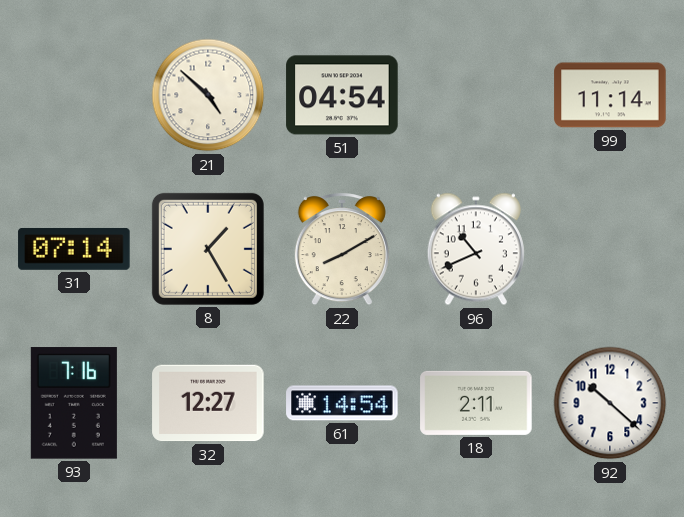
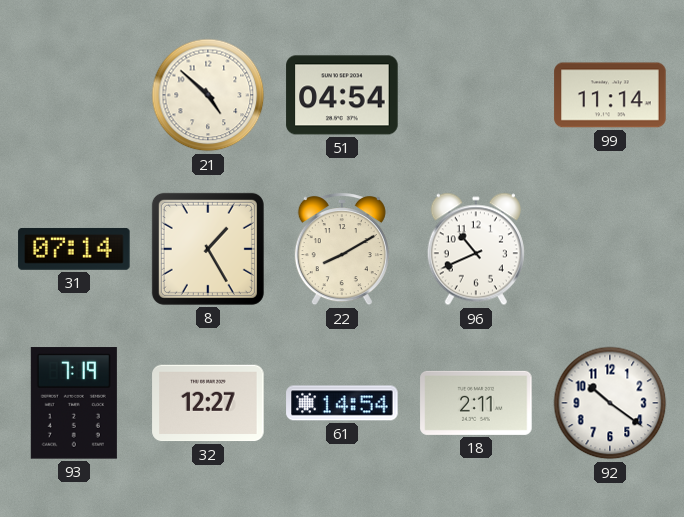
93: 7:16 -> 7:19
92: 10:22 -> 10:21
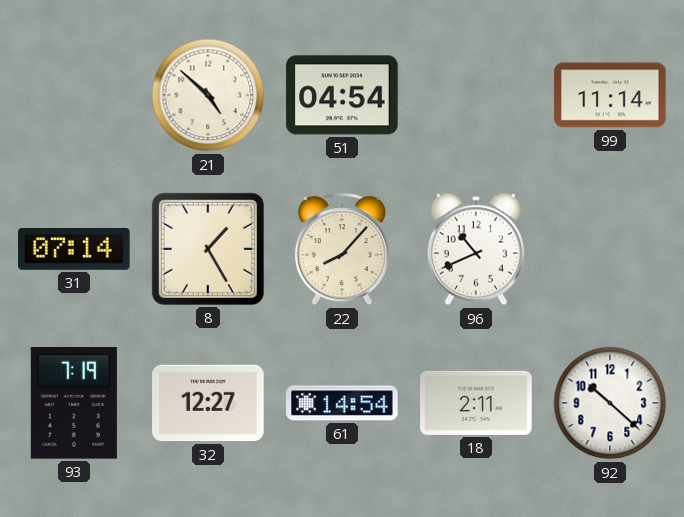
22: 8:10 -> 8:07
92: 10:21 -> 10:22
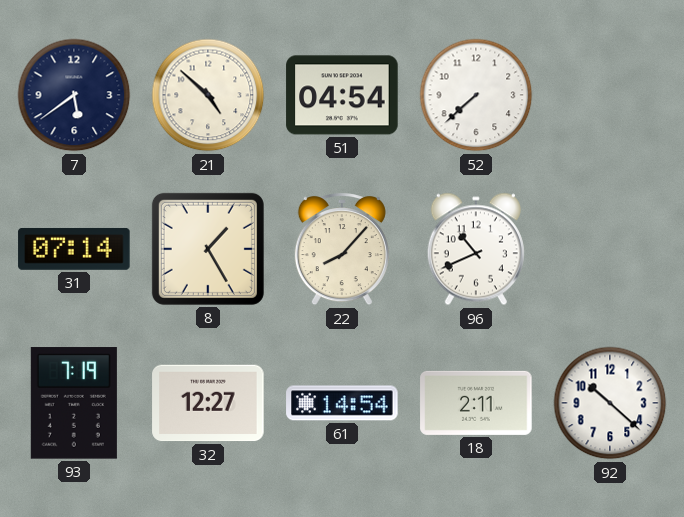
7: none -> 5:39
52: none -> 7:38
99: 11:14 -> none
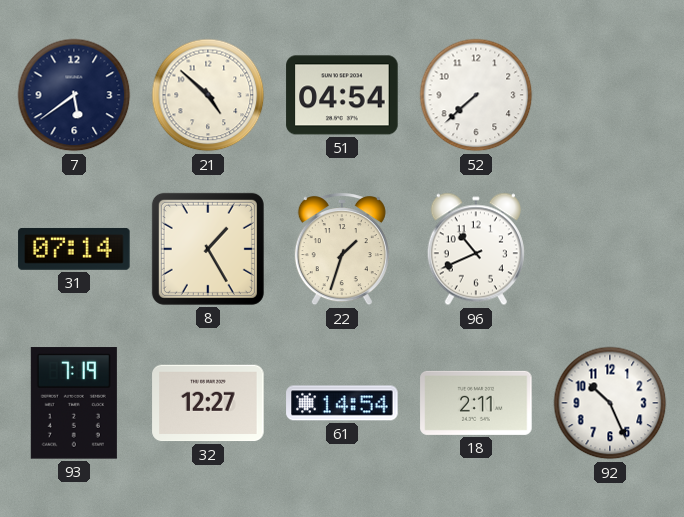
22: 8:07 -> 1:33
92: 10:22 -> 10:26
